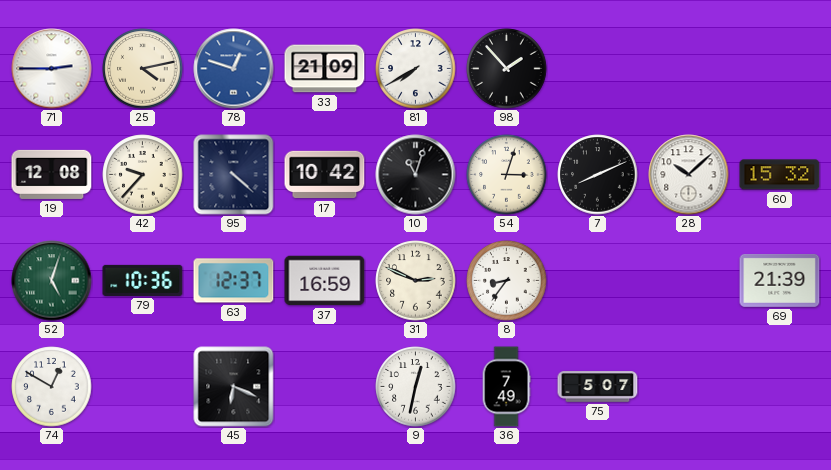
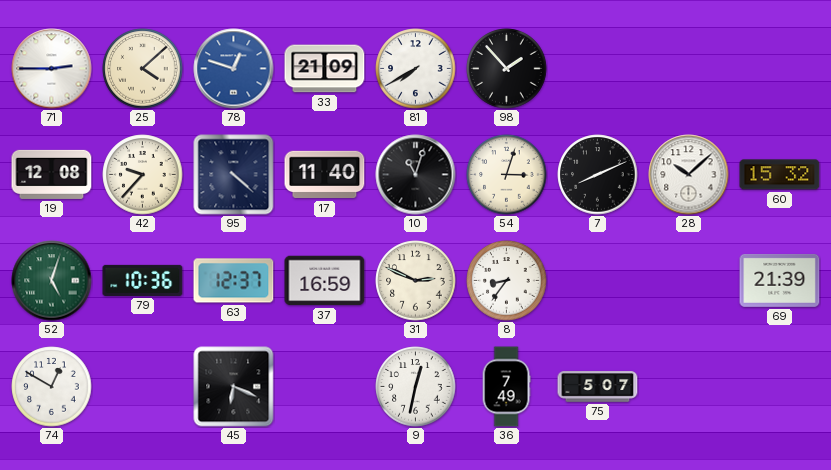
25: 4:13 -> 4:08
17: 10:42 -> 11:40
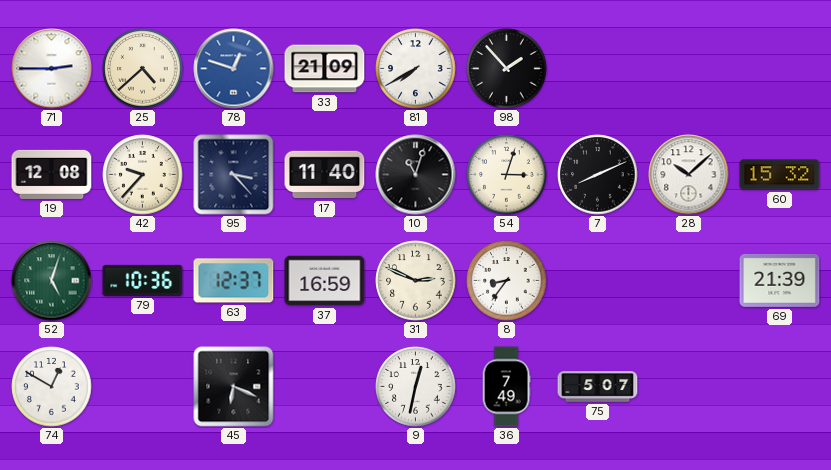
25: 4:08 -> 4:38
95: 4:22 -> 3:23
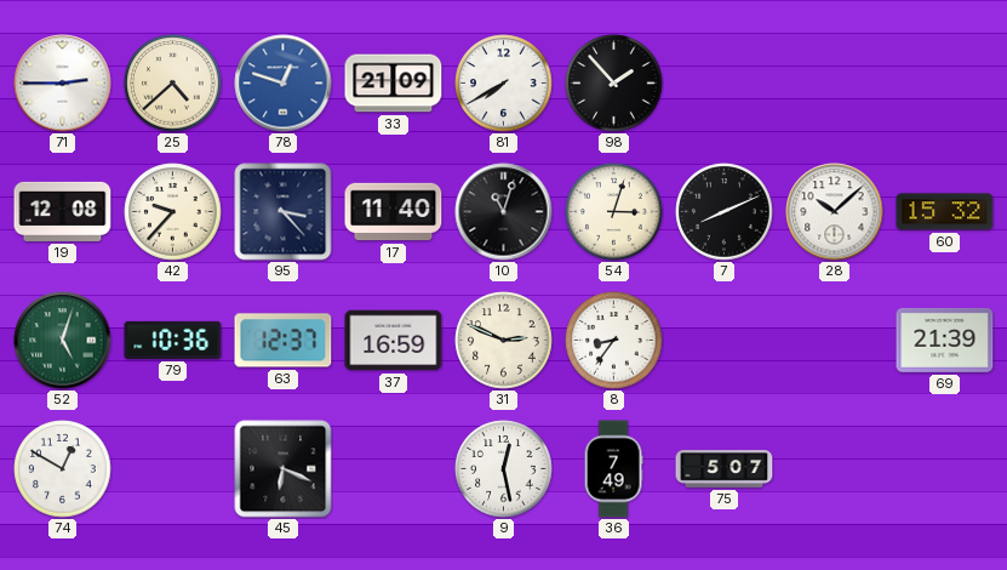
9: 12:32 -> 12:28
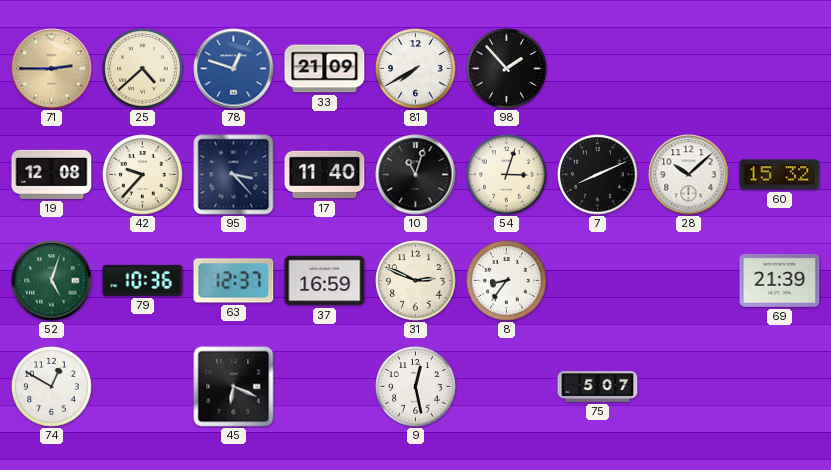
71 dial: white -> champagne
36: 7:49 -> none
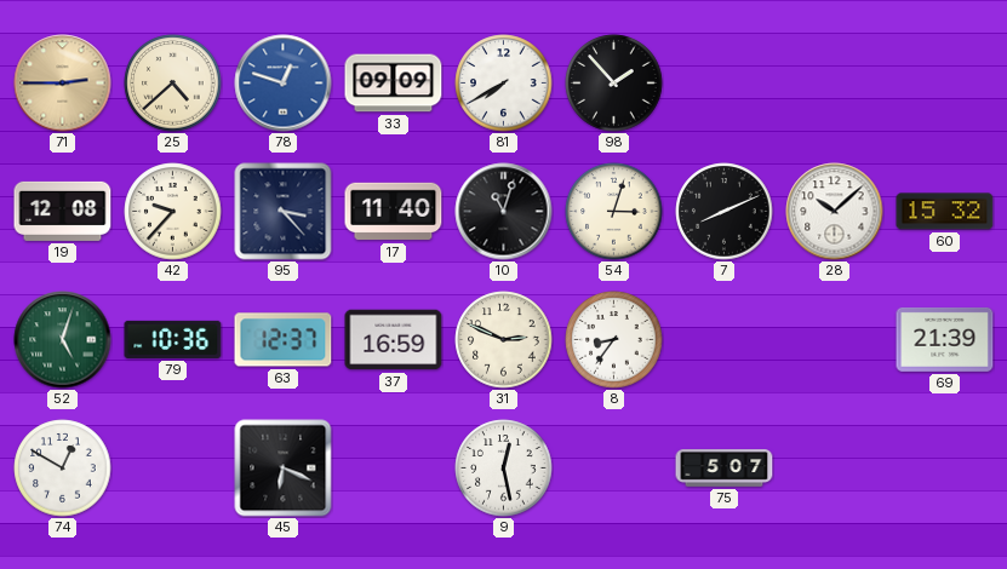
33: 21:09 -> 09:09
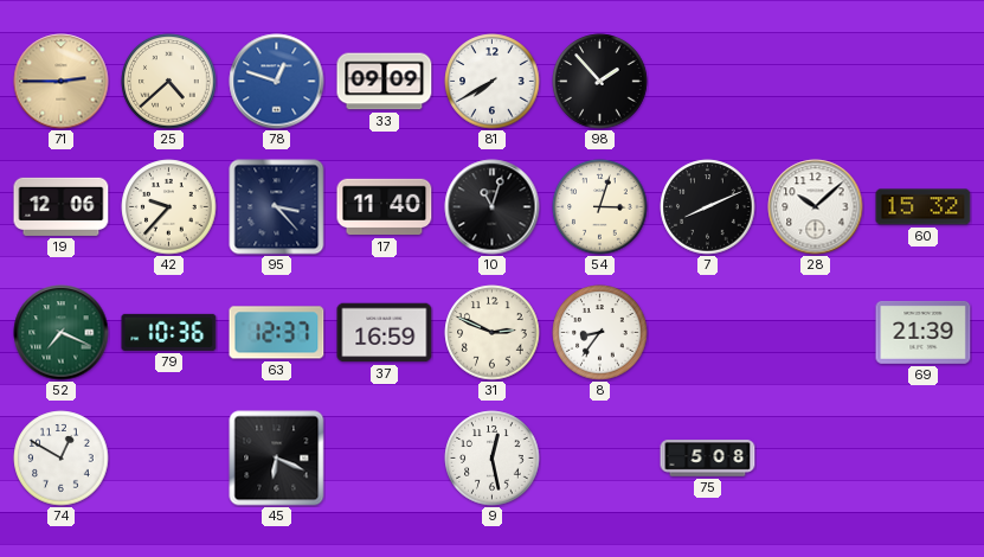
19: 12:08 -> 12:06
52: 5:03 -> 7:19
75: 5:07 -> 5:08
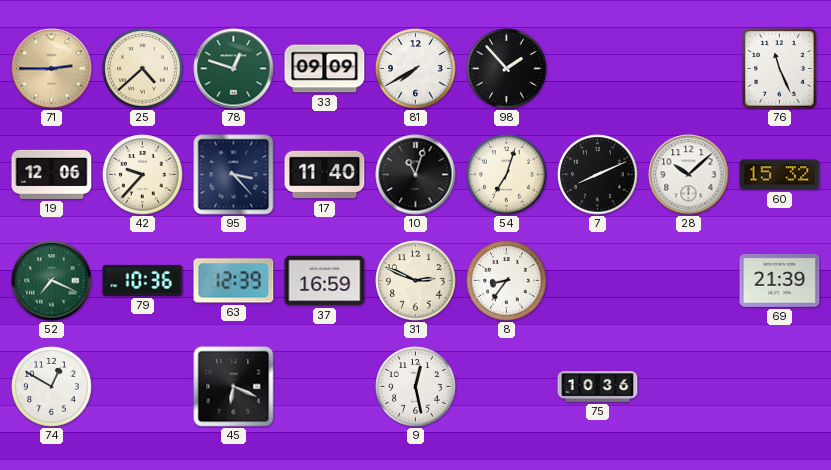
78 dial: blue -> green
76: none -> 11:26
54: 3:03 -> 7:03
63: 12:37 -> 12:39
75: 5:08 -> 10:36
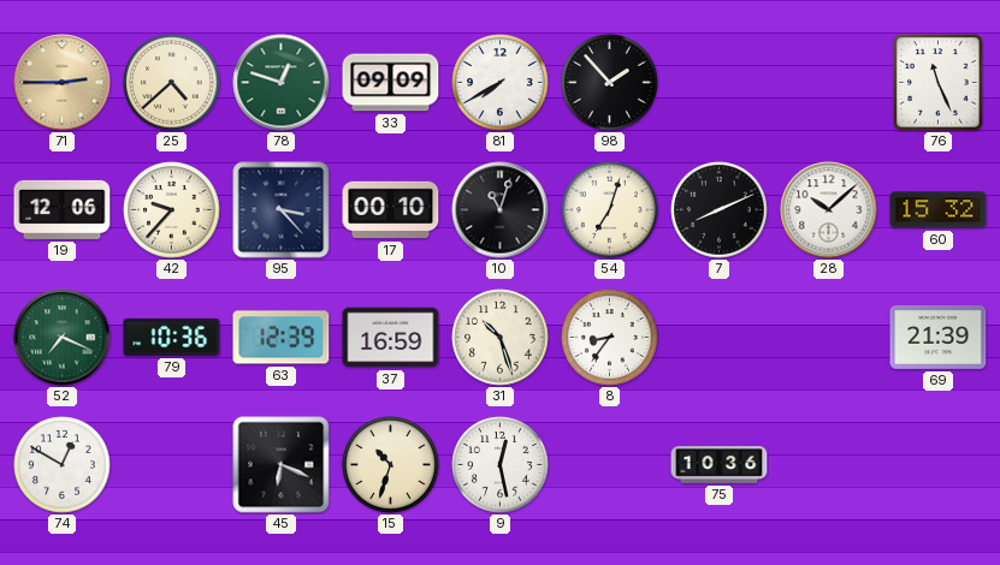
17: 11:40 -> 00:10
31: 2:49 -> 10:27
15: none -> 10:33
